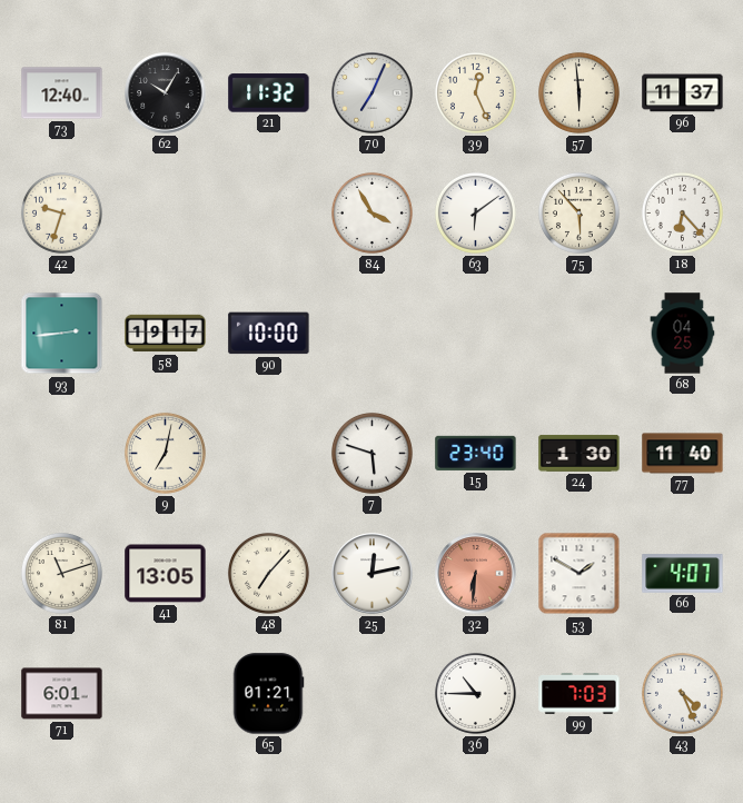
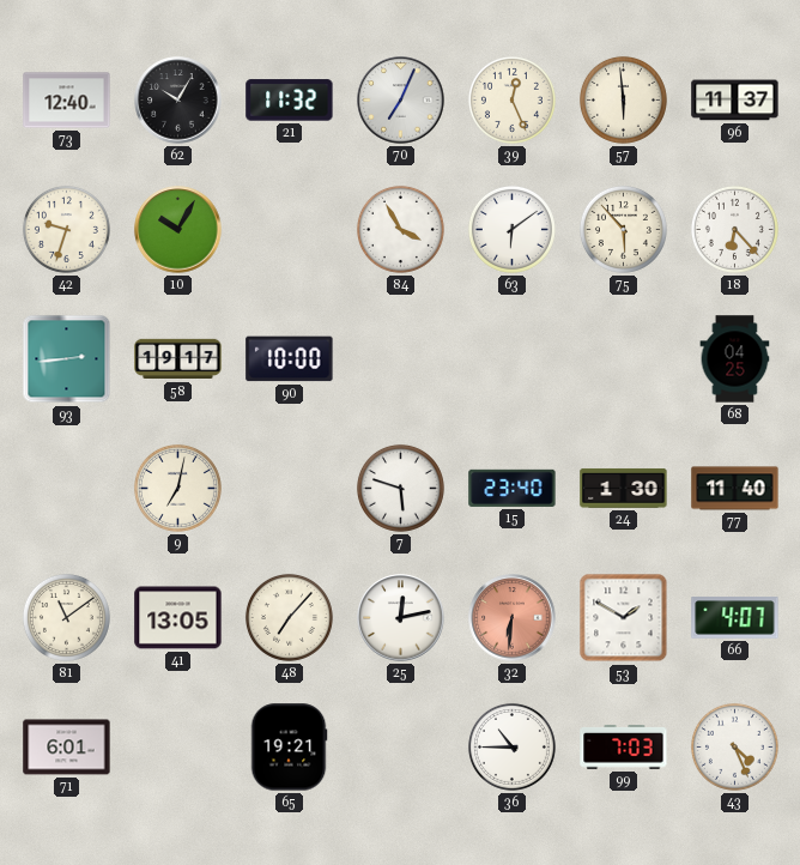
10: none -> 10:05
81: 11:12 -> 11:09
65: 01:21 -> 19:21
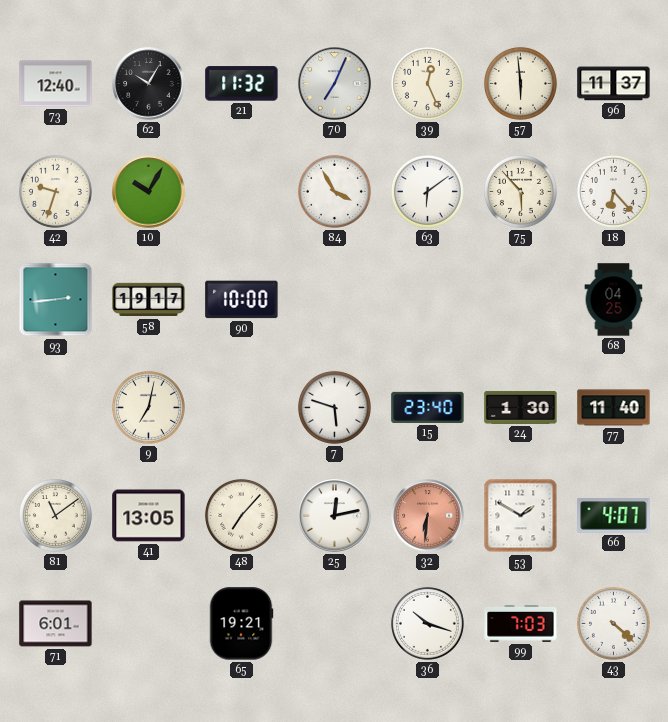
36: 10:45 -> 10:18
43: 4:26 -> 4:22
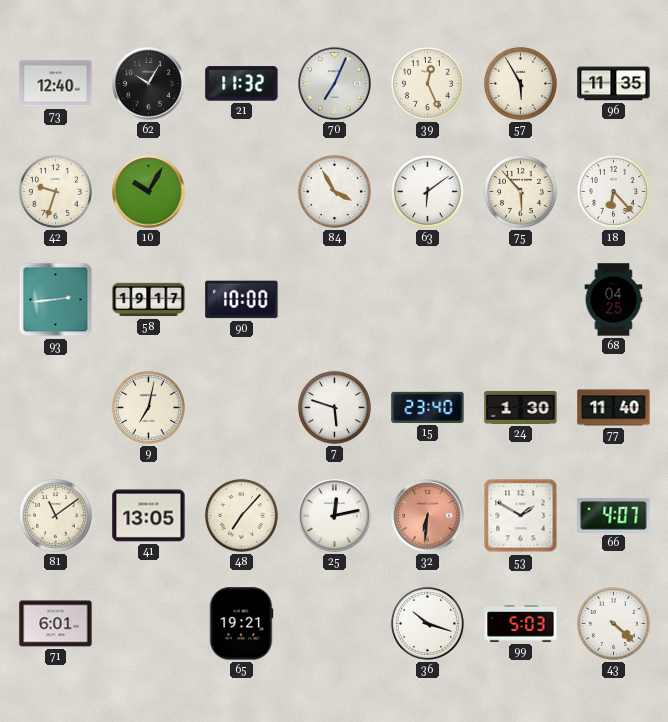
57: 5:59 -> 5:55
96: 11:37 -> 11:35
99: 7:03 -> 5:03
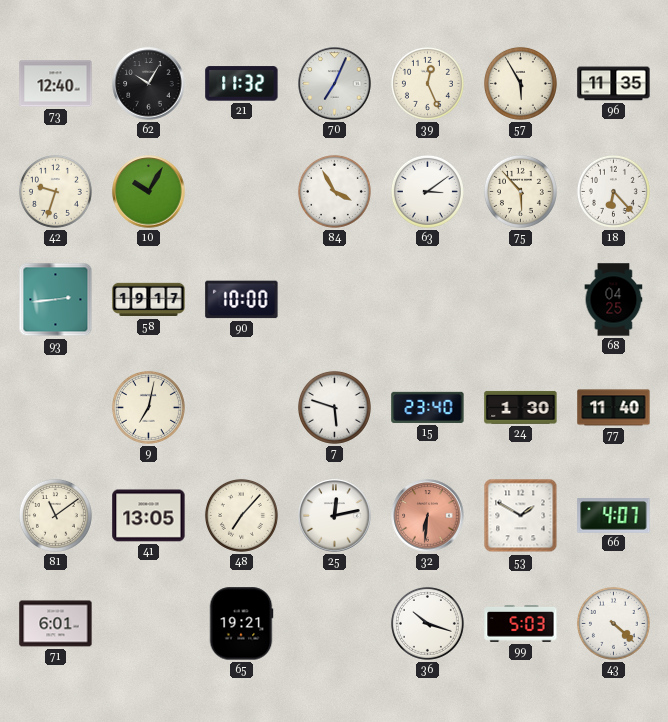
63: 6:09 -> 3:09
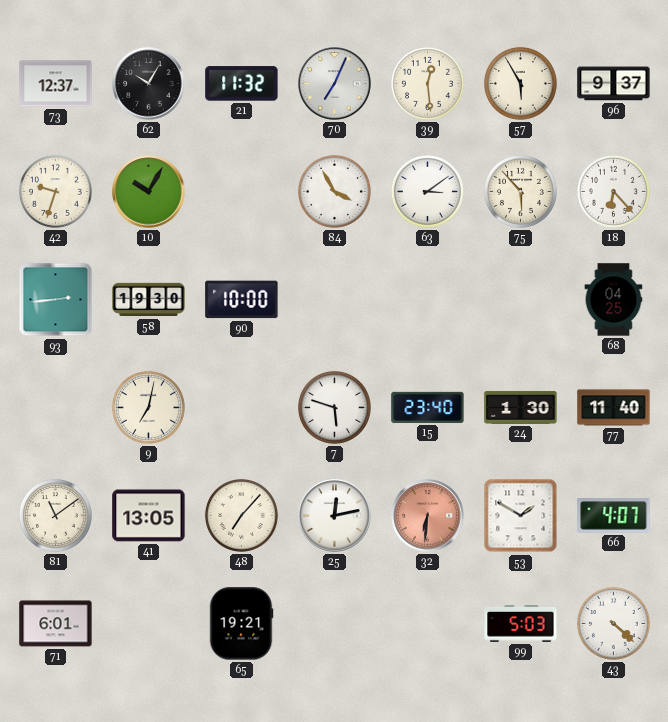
73: 12:40 -> 12:37
39: 12:26 -> 12:29
96: 11:35 -> 9:37
58: 19:17 -> 19:30
36: 10:18 -> none
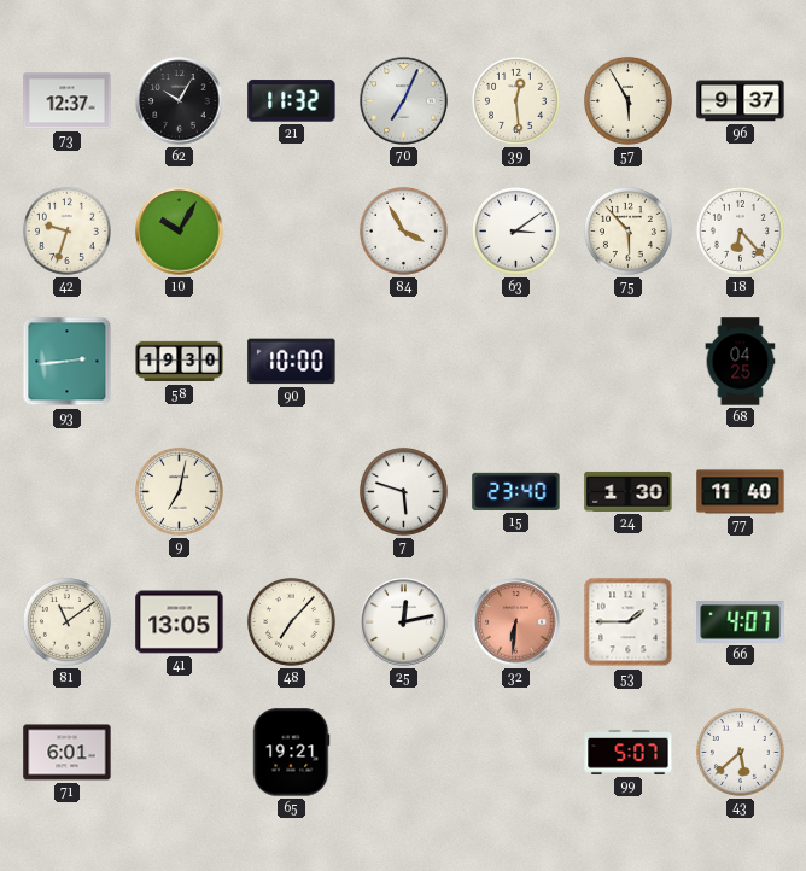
53: 1:50 -> 1:45
99: 5:03 -> 5:07
43: 4:22 -> 5:38
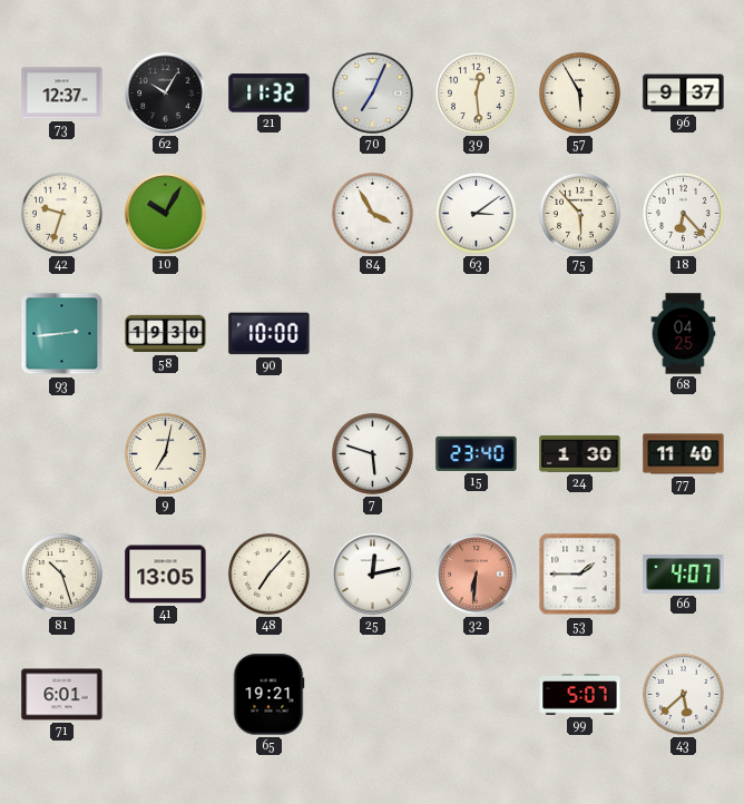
81: 11:09 -> 10:27
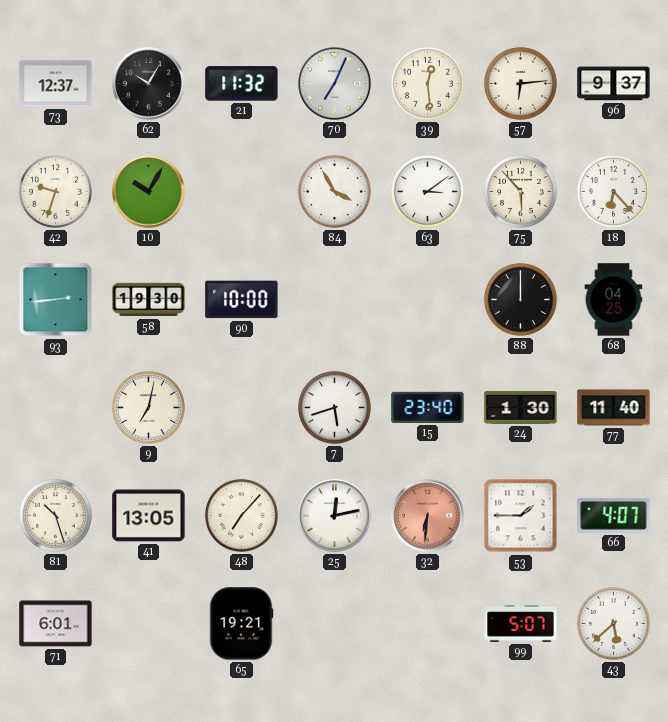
57: 5:55 -> 6:14
88: none -> 12:00
7: 5:48 -> 5:42
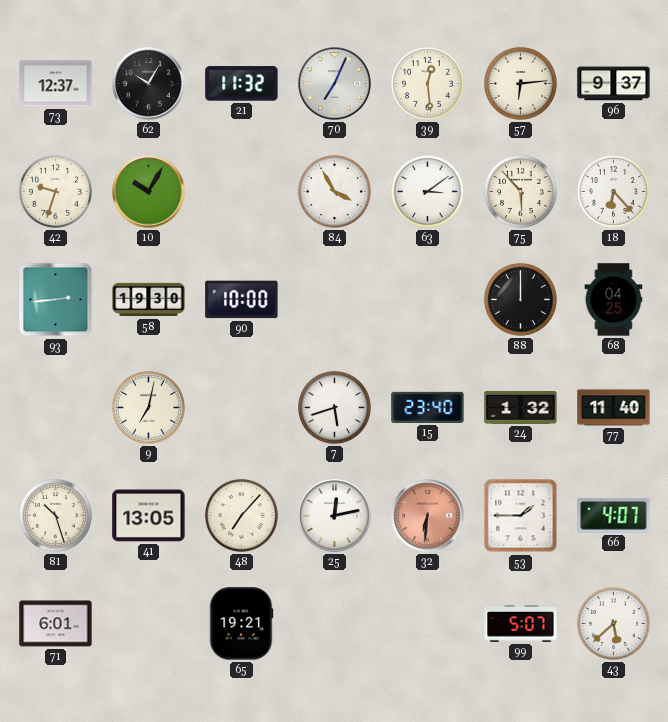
24: 1:30 -> 1:32
